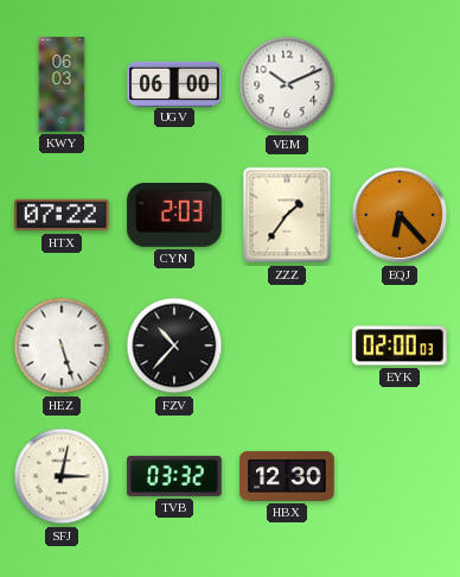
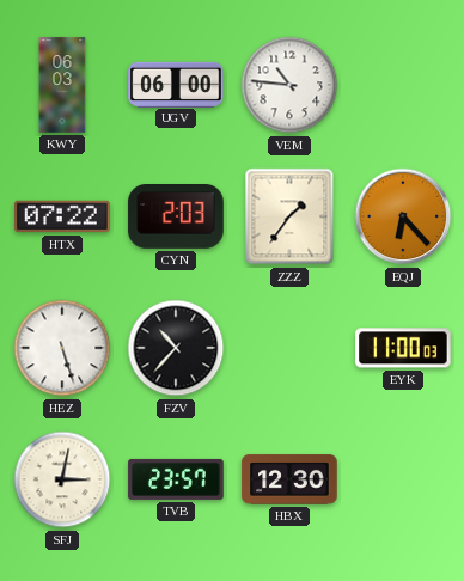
VEM: 10:11 -> 10:46
EYK: 02:00 -> 11:00
TVB: 03:32 -> 23:57
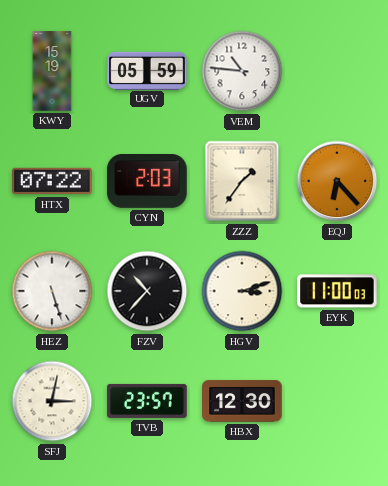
KWY: 06:03 -> 15:19
UGV: 06:00 -> 05:59
HGV: none -> 3:12
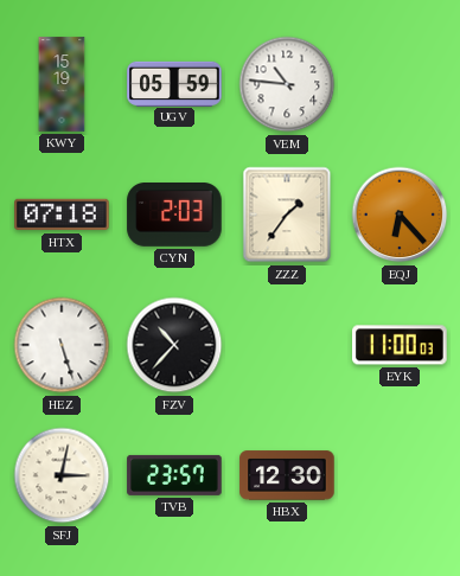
HTX: 07:22 -> 07:18
HGV: 3:12 -> none
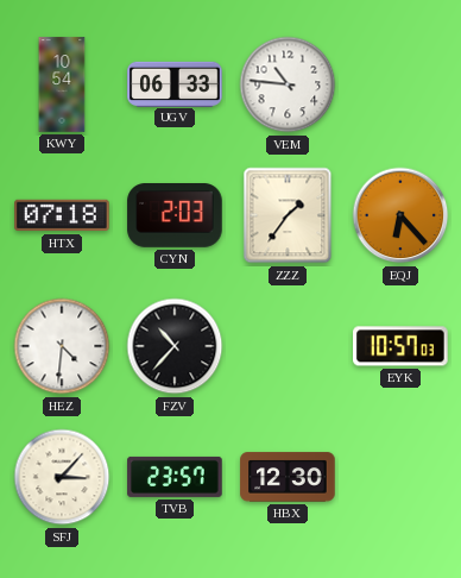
KWY: 15:19 -> 10:54
UGV: 05:59 -> 06:33
HEZ: 5:27 -> 4:31
EYK: 11:00 -> 10:57
SFJ: 3:02 -> 3:07
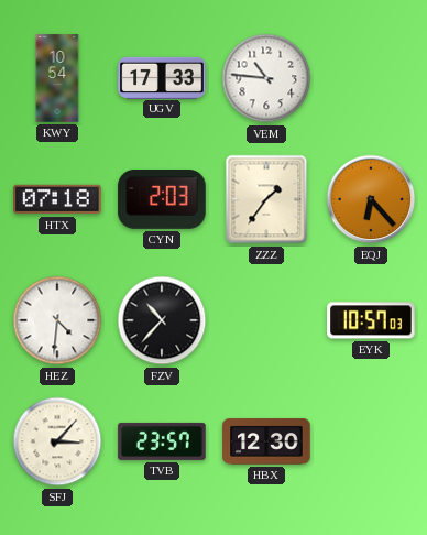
UGV: 06:33 -> 17:33
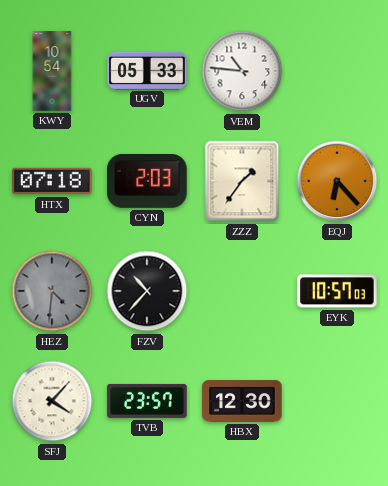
UGV: 17:33 -> 05:33
HEZ dial: white -> grey
SFJ: 3:07 -> 4:07
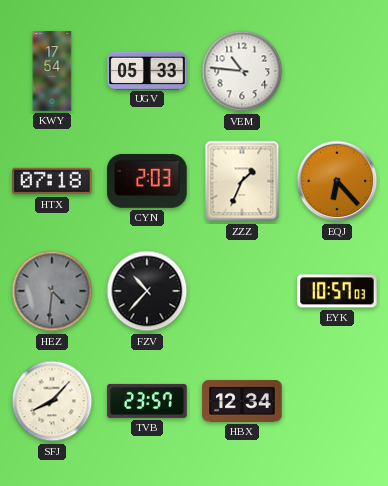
KWY: 10:54 -> 17:54
ZZZ: 1:36 -> 1:34
SFJ: 4:07 -> 8:07
HBX: 12:30 -> 12:34
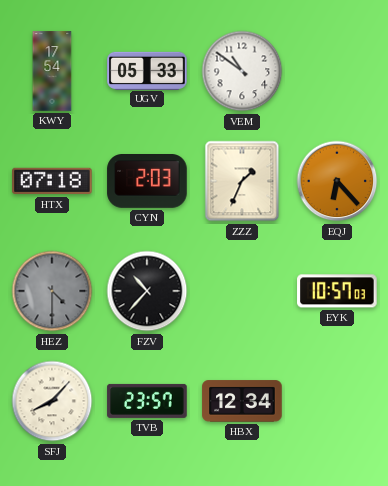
VEM: 10:46 -> 10:51
HEZ: 4:31 -> 4:30
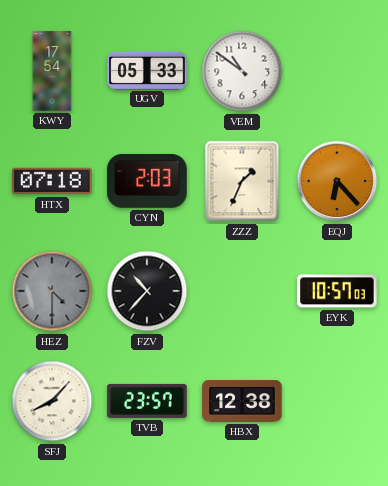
HBX: 12:34 -> 12:38
